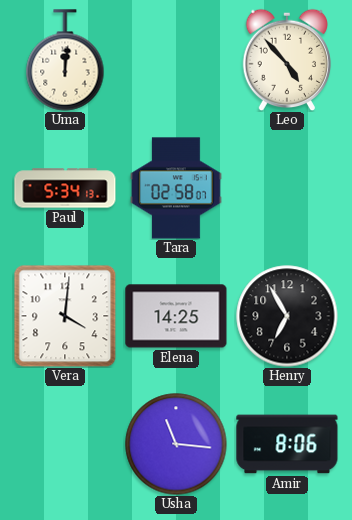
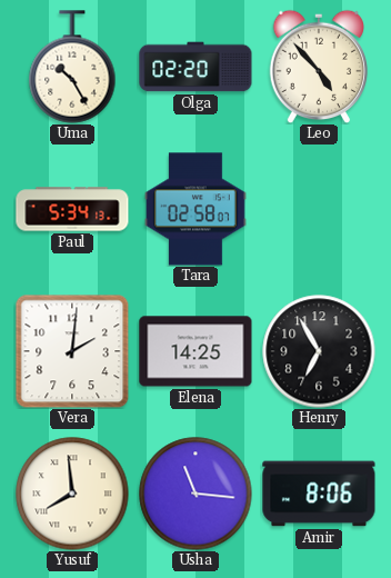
Uma: 12:01 -> 10:25
Olga: none -> 02:20
Vera: 4:01 -> 2:01
Yusuf: none -> 7:59
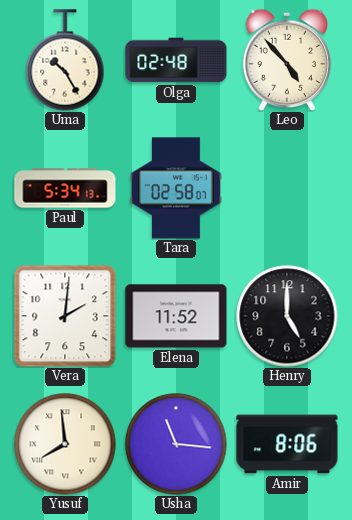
Olga: 02:20 -> 02:48
Elena: 14:25 -> 11:52
Henry: 6:55 -> 5:00
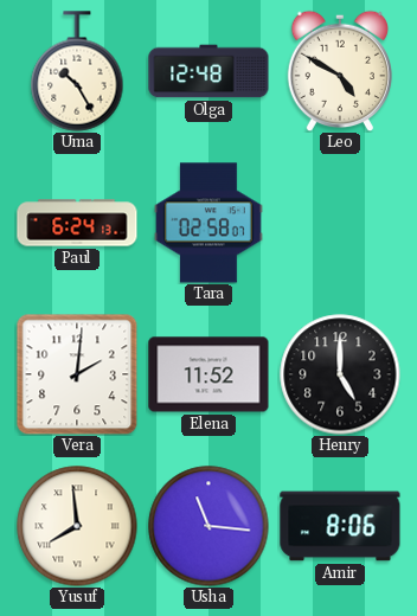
Olga: 02:48 -> 12:48
Leo: 4:53 -> 4:50
Paul: 5:34 -> 6:24
